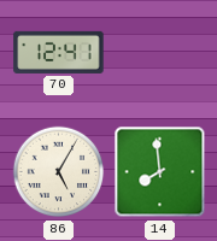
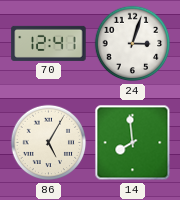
24: none -> 3:03
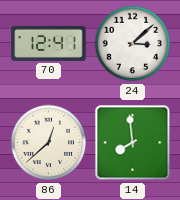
24: 3:03 -> 3:08
86: 5:05 -> 12:38
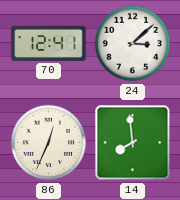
86: 12:38 -> 12:34
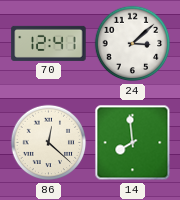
86: 12:34 -> 12:22
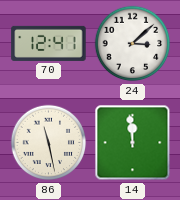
86: 12:22 -> 11:28
14: 7:59 -> 11:59
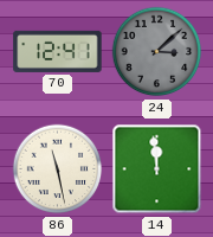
24 dial: white -> grey
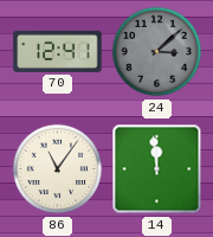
86: 11:28 -> 11:06
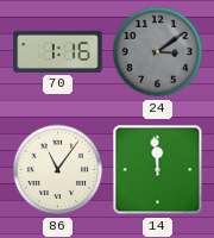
70: 12:41 -> 1:16
24: 3:08 -> 3:09
